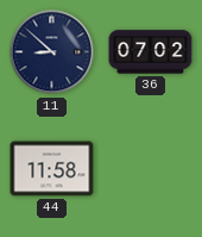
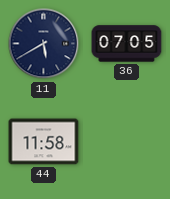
11: 8:52 -> 5:40
36: 07:02 -> 07:05
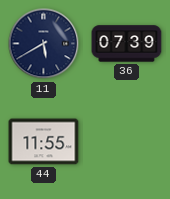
36: 07:05 -> 07:39
44: 11:58 -> 11:55
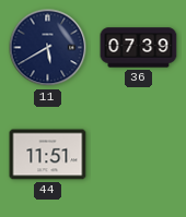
44: 11:55 -> 11:51
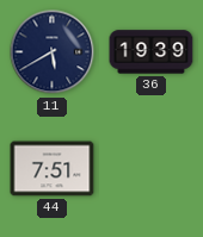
36: 07:39 -> 19:39
44: 11:51 -> 7:51
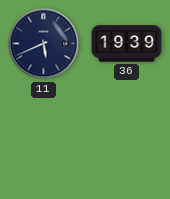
11: 5:40 -> 5:41
44: 7:51 -> none
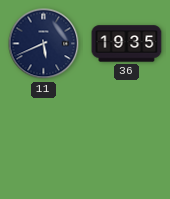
36: 19:39 -> 19:35
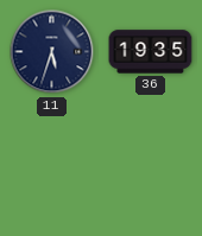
11: 5:41 -> 5:33
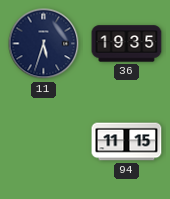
94: none -> 11:15
